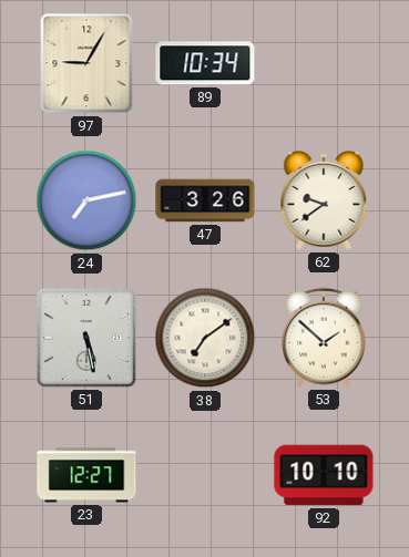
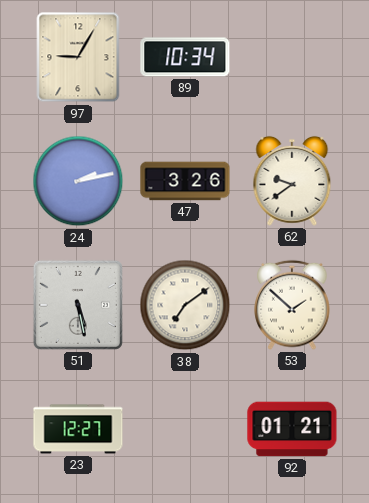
24: 7:13 -> 2:13
92: 10:10 -> 01:21
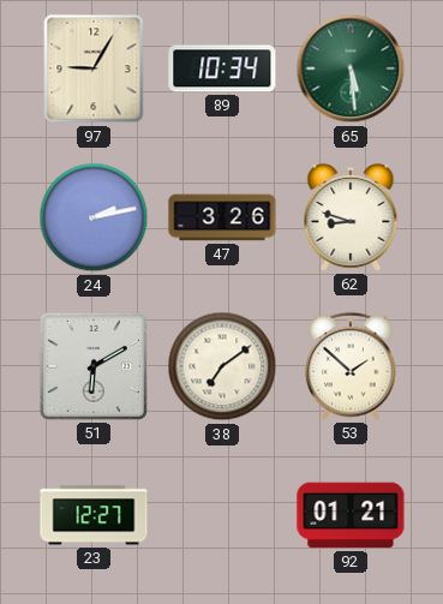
65: none -> 5:29
62: 9:39 -> 8:48
51: 5:28 -> 6:10
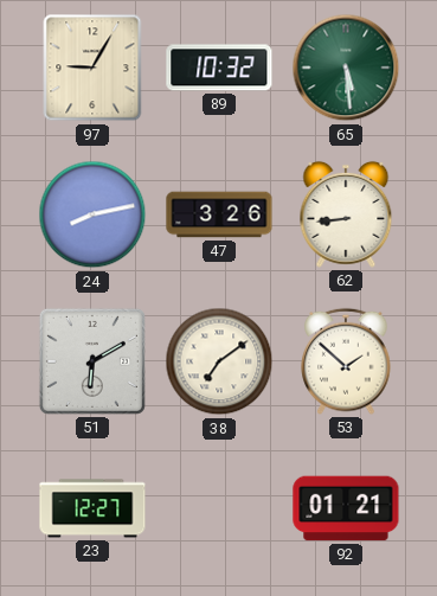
89: 10:34 -> 10:32
24: 2:13 -> 8:13
62: 8:48 -> 8:44
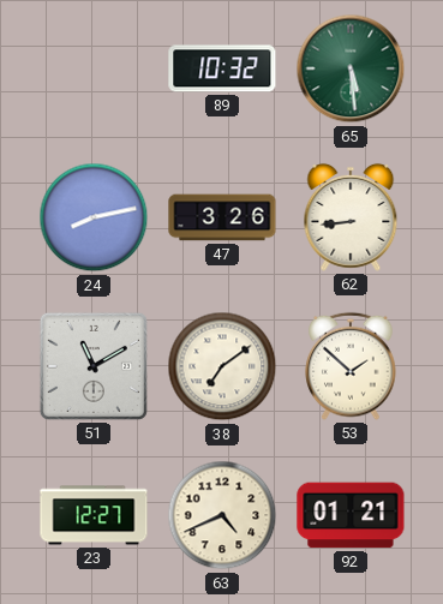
97: 9:05 -> none
51: 6:10 -> 11:10
63: none -> 4:41
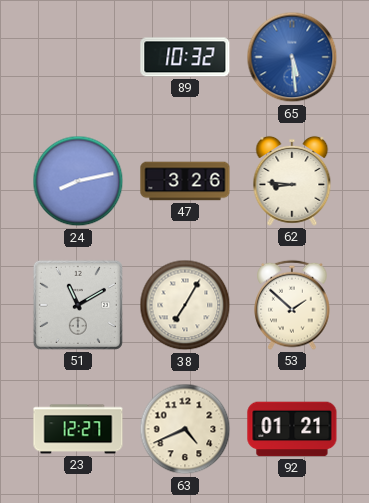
65 dial: green -> blue
62: 8:44 -> 8:46
38: 7:09 -> 7:05
